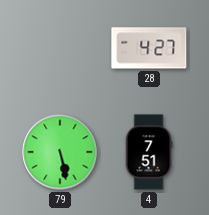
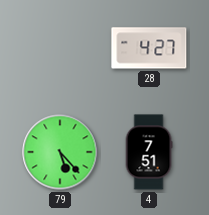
79: 5:28 -> 5:23
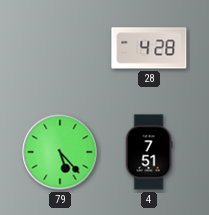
28: 4:27 -> 4:28
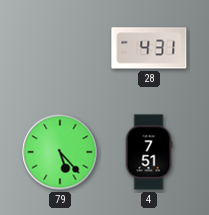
28: 4:28 -> 4:31
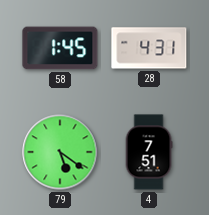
58: none -> 1:45
79: 5:23 -> 5:21
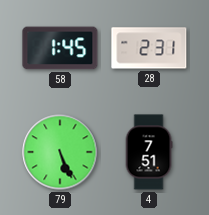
28: 4:31 -> 2:31
79: 5:21 -> 5:26
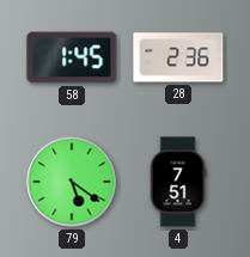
28: 2:31 -> 2:36
79: 5:26 -> 5:21
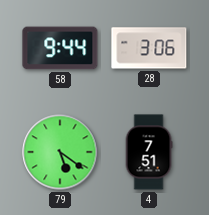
58: 1:45 -> 9:44
28: 2:36 -> 3:06
